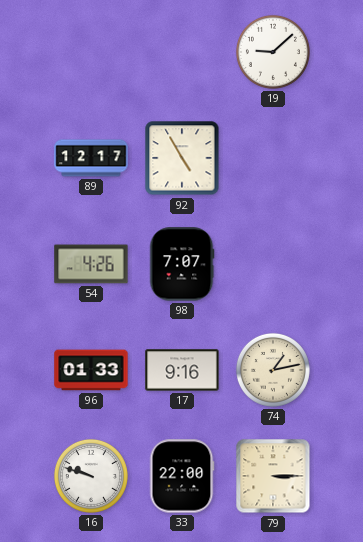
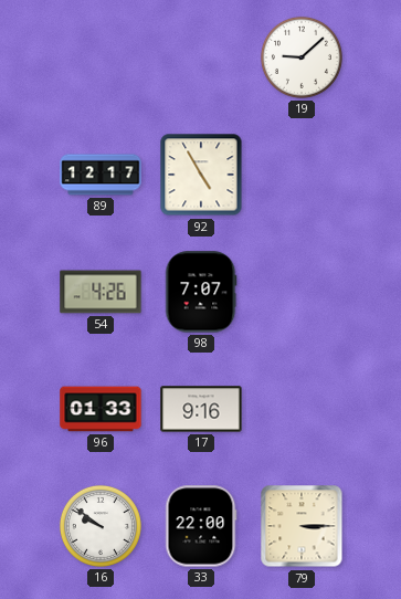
74: 1:13 -> none
16: 9:48 -> 9:51
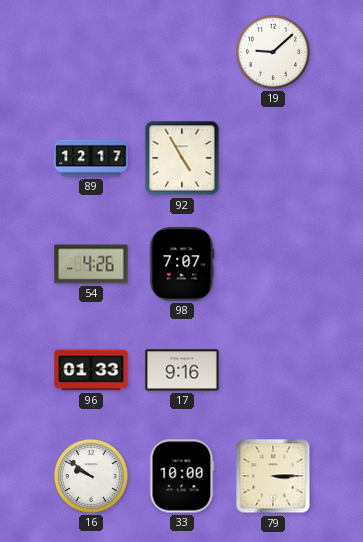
33: 22:00 -> 10:00
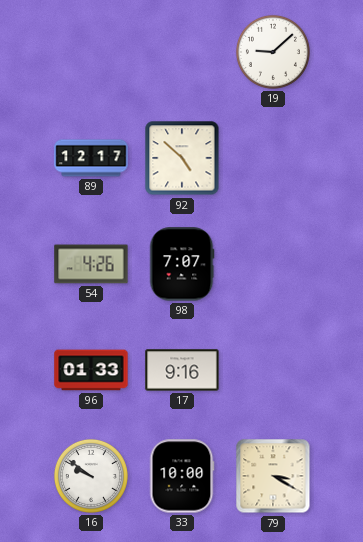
92: 4:55 -> 4:52
79: 3:15 -> 3:20
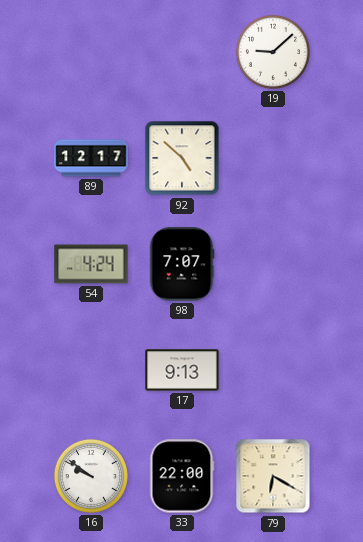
54: 4:26 -> 4:24
96: 01:33 -> none
17: 9:16 -> 9:13
33: 10:00 -> 22:00
79: 3:20 -> 6:20
